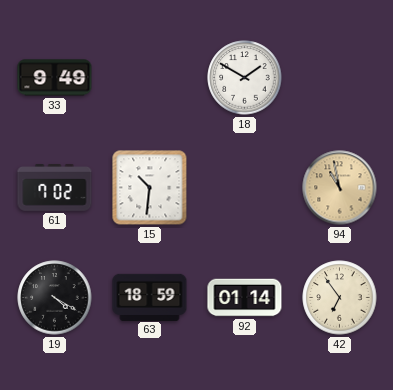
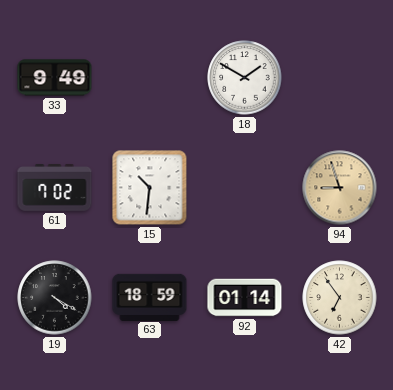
94: 10:58 -> 8:57
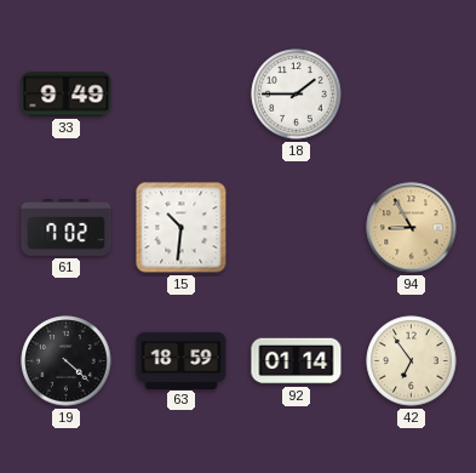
18: 1:50 -> 1:45
94: 8:57 -> 8:55
19: 4:20 -> 4:22
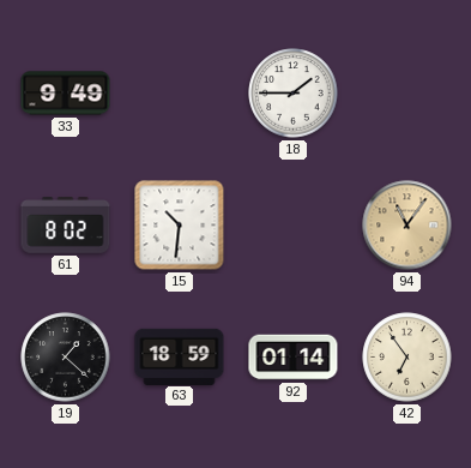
61: 7:02 -> 8:02
94: 8:55 -> 11:06
19: 4:22 -> 1:22
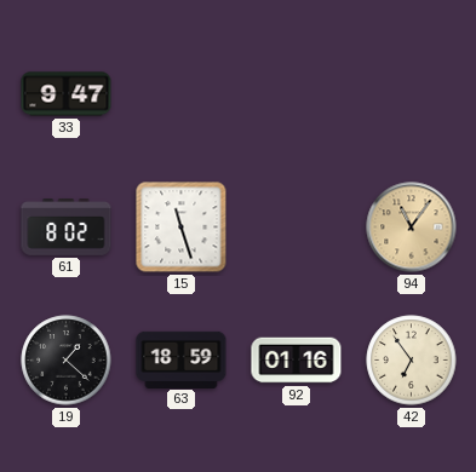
33: 9:49 -> 9:47
18: 1:45 -> none
15: 10:31 -> 11:27
92: 01:14 -> 01:16
